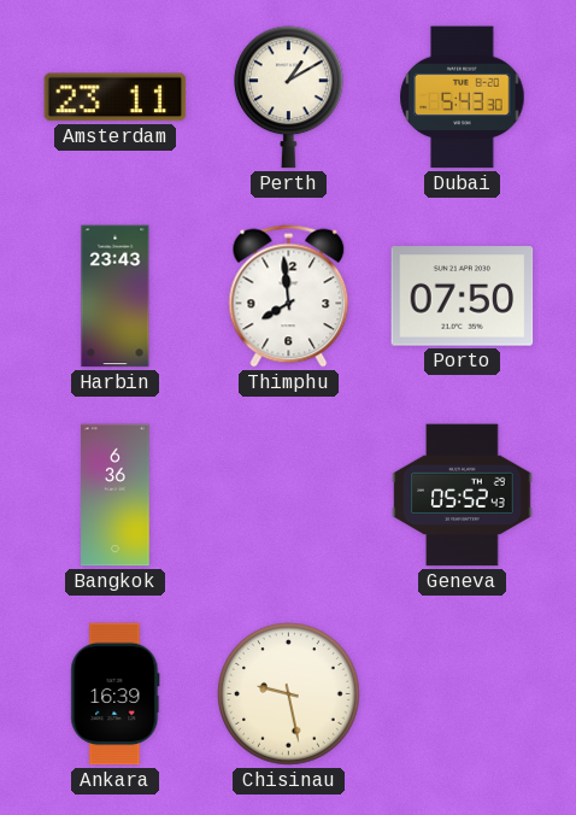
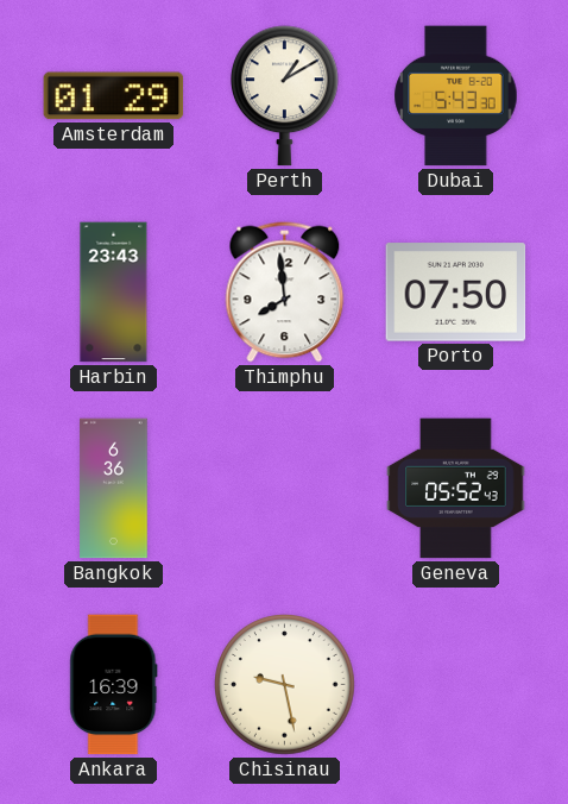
Amsterdam: 23:11 -> 01:29
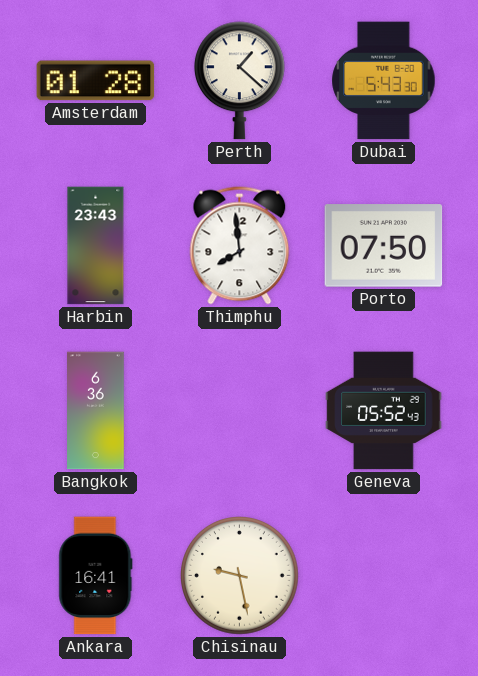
Amsterdam: 01:29 -> 01:28
Perth: 1:10 -> 1:22
Ankara: 16:39 -> 16:41
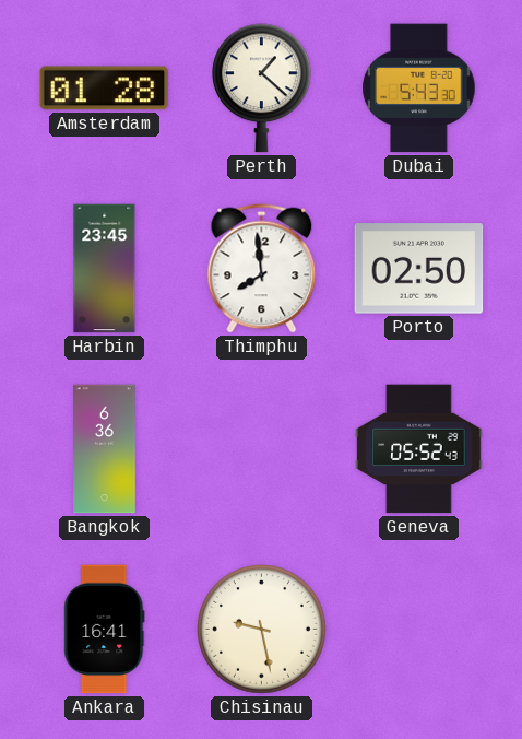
Harbin: 23:43 -> 23:45
Porto: 07:50 -> 02:50
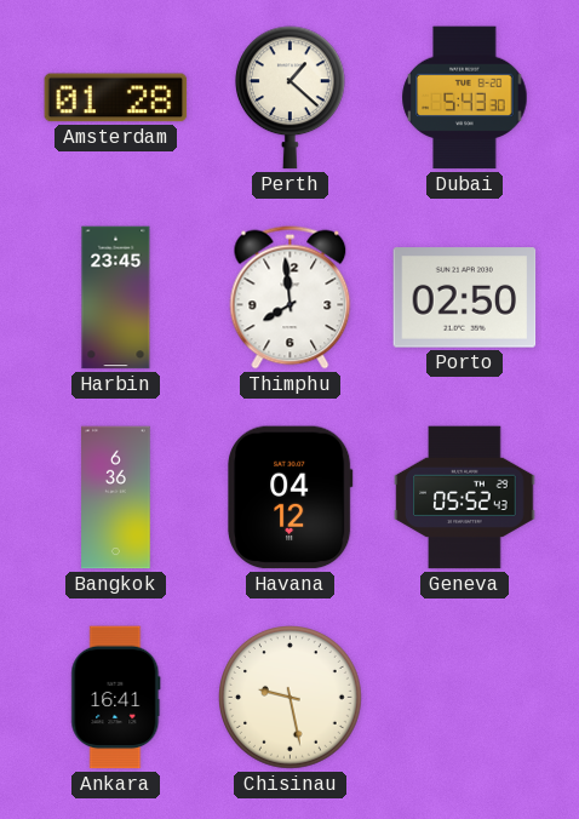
Havana: none -> 04:12
